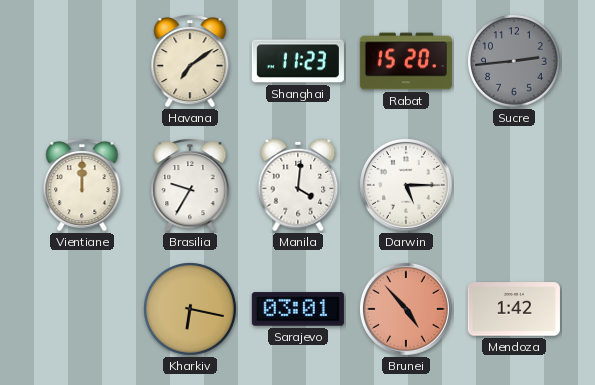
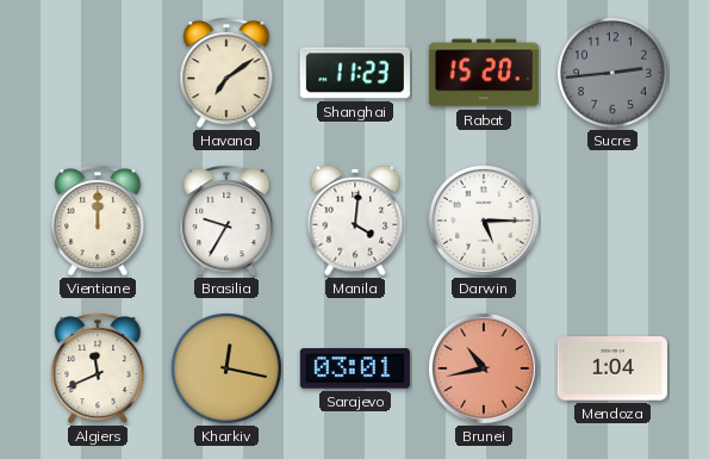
Algiers: none -> 11:41
Kharkiv: 6:17 -> 12:17
Brunei: 4:53 -> 10:43
Mendoza: 1:42 -> 1:04
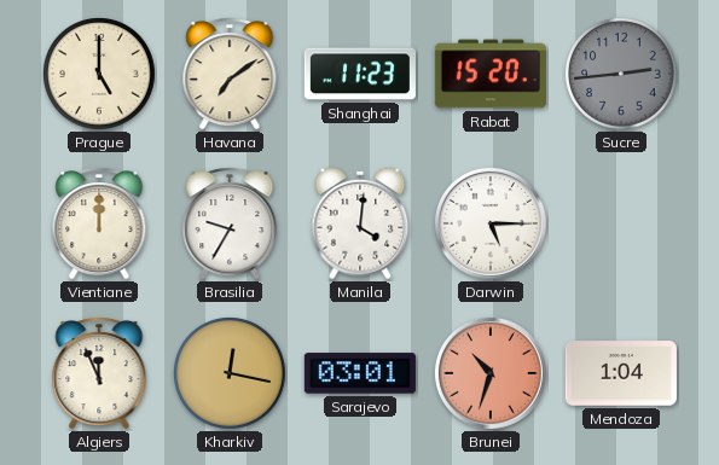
Prague: none -> 5:00
Algiers: 11:41 -> 11:56
Brunei: 10:43 -> 10:33
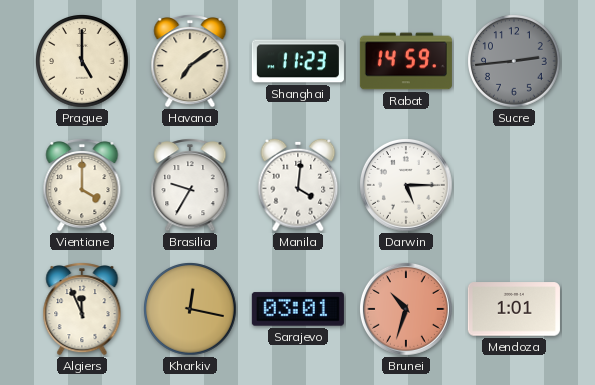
Rabat: 15:20 -> 14:59
Vientiane: 12:00 -> 4:00
Mendoza: 1:04 -> 1:01
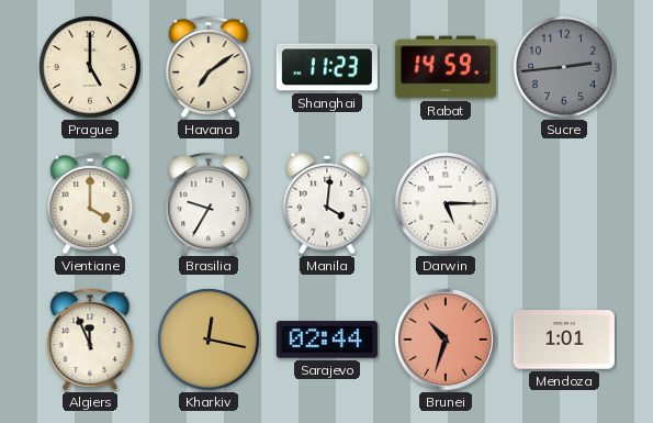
Sarajevo: 03:01 -> 02:44
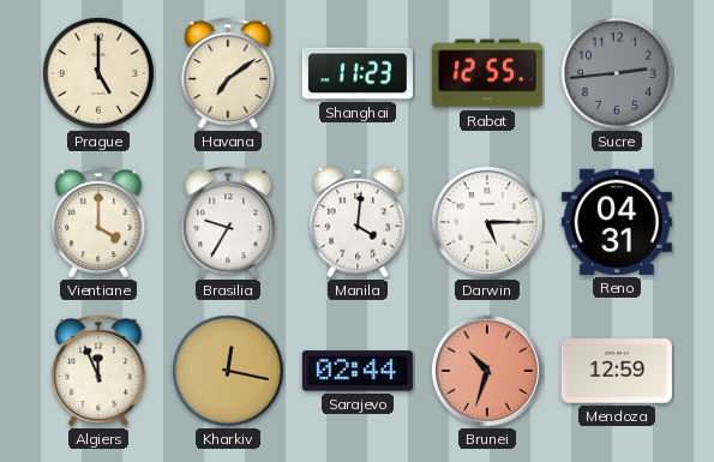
Rabat: 14:59 -> 12:55
Reno: none -> 04:31
Mendoza: 1:01 -> 12:59
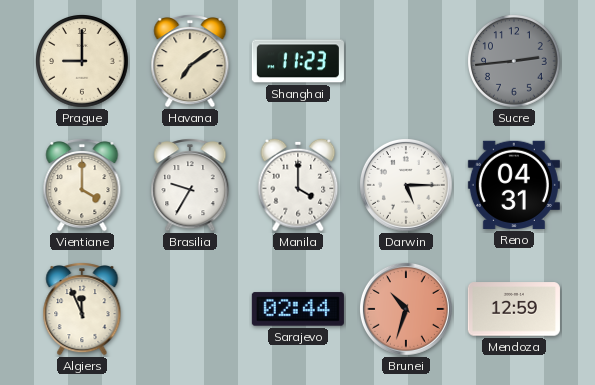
Prague: 5:00 -> 9:00
Rabat: 12:55 -> none
Manila: 4:01 -> 4:00
Kharkiv: 12:17 -> none
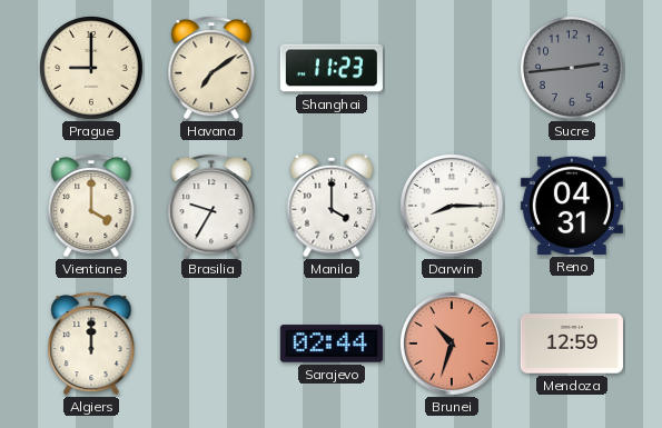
Darwin: 5:15 -> 8:15
Algiers: 11:56 -> 12:00
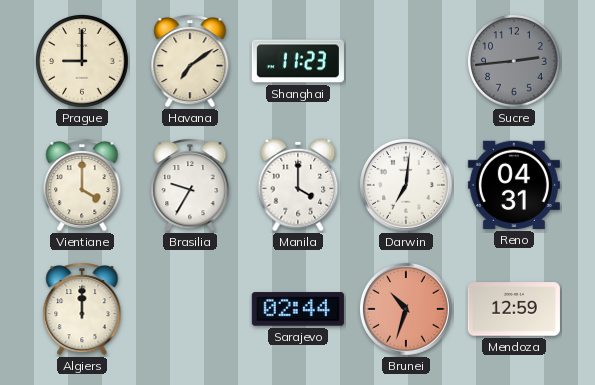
Darwin: 8:15 -> 7:01
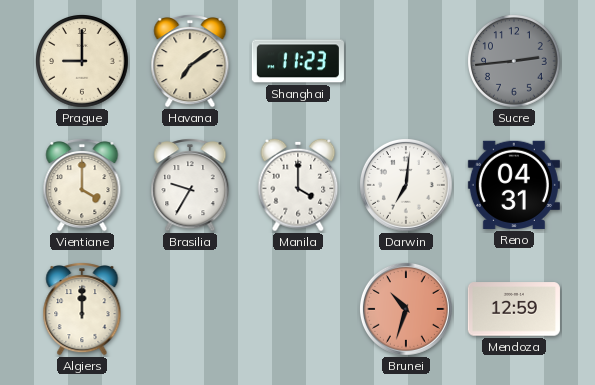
Sarajevo: 02:44 -> none
